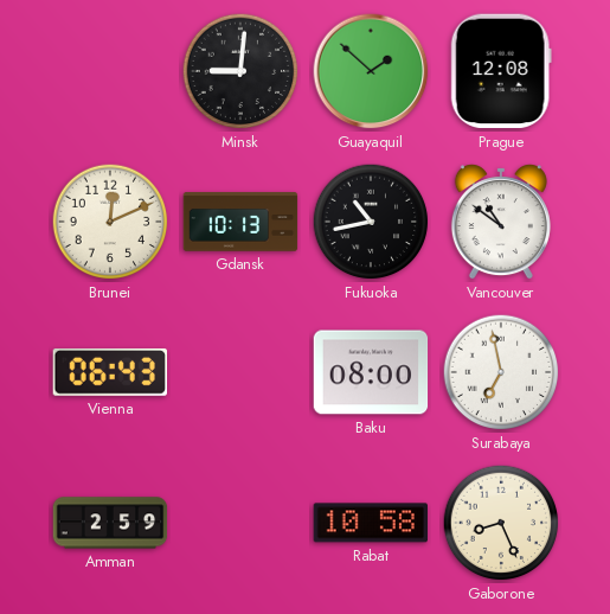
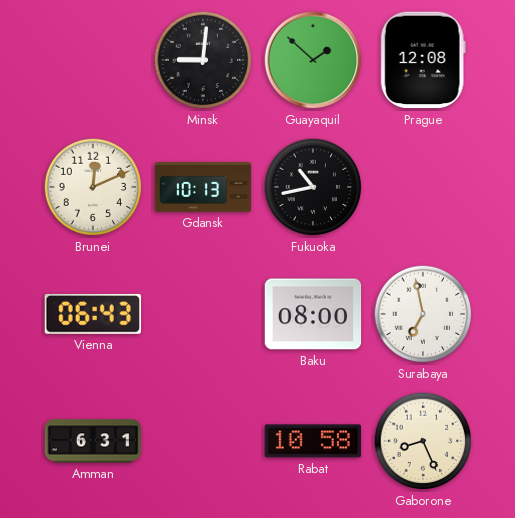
Vancouver: 10:51 -> none
Amman: 2:59 -> 6:31
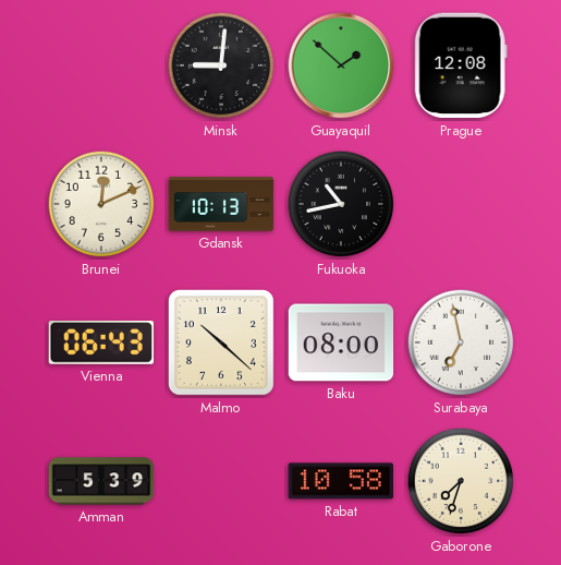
Malmo: none -> 10:22
Amman: 6:31 -> 5:39
Gaborone: 8:26 -> 7:33
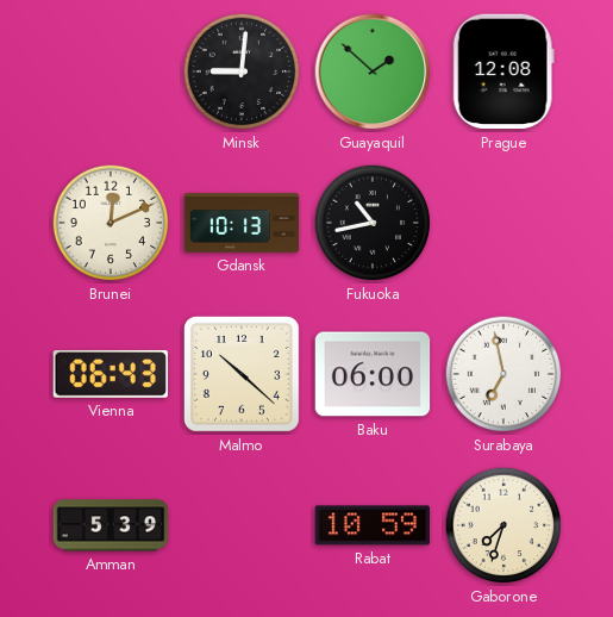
Baku: 08:00 -> 06:00
Rabat: 10:58 -> 10:59
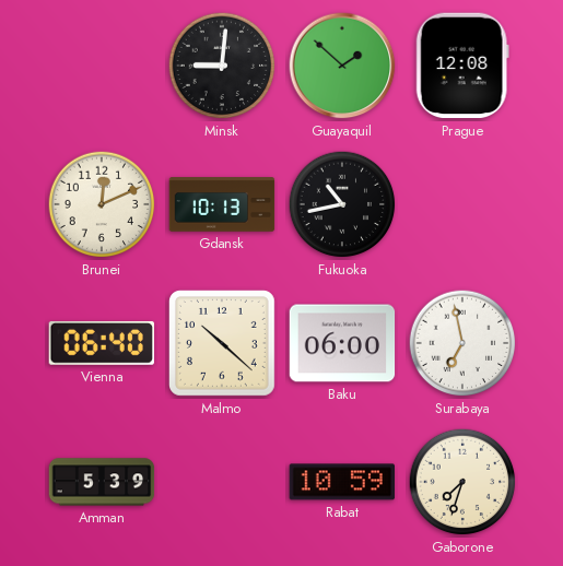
Vienna: 06:43 -> 06:40
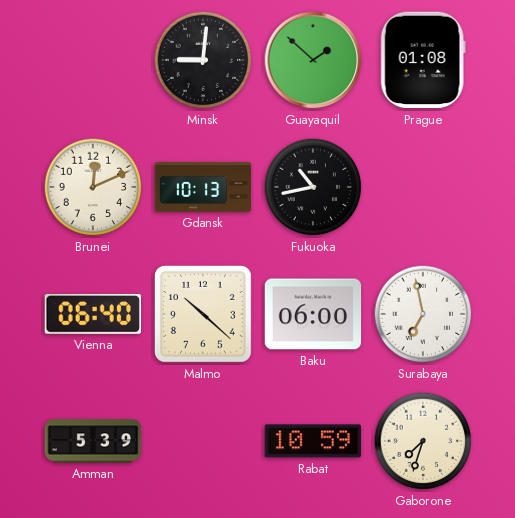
Prague: 12:08 -> 01:08
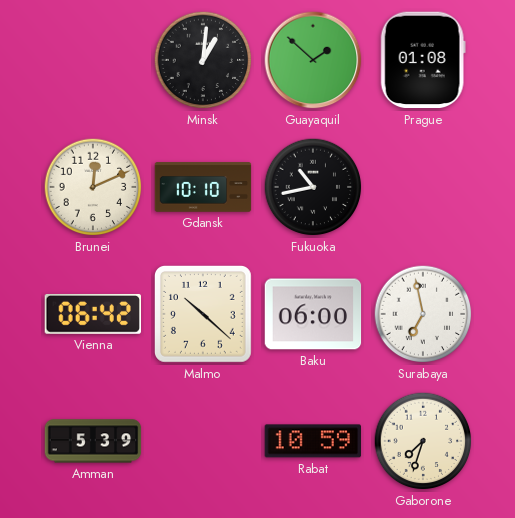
Minsk: 9:01 -> 1:01
Gdansk: 10:13 -> 10:10
Vienna: 06:40 -> 06:42
